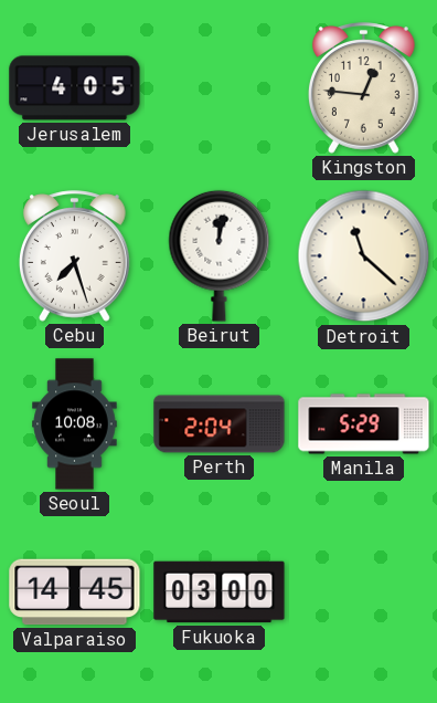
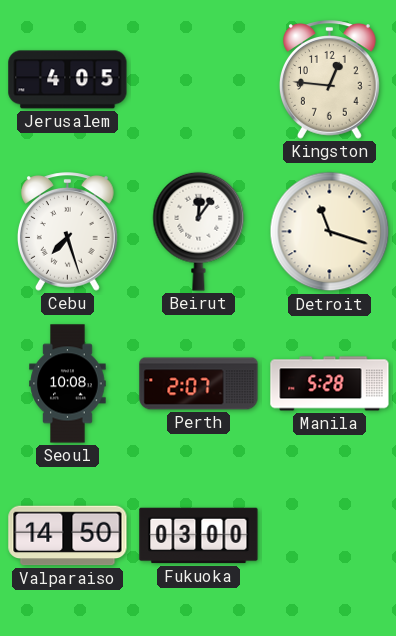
Beirut: 12:02 -> 12:06
Detroit: 11:22 -> 11:18
Perth: 2:04 -> 2:07
Manila: 5:29 -> 5:28
Valparaiso: 14:45 -> 14:50
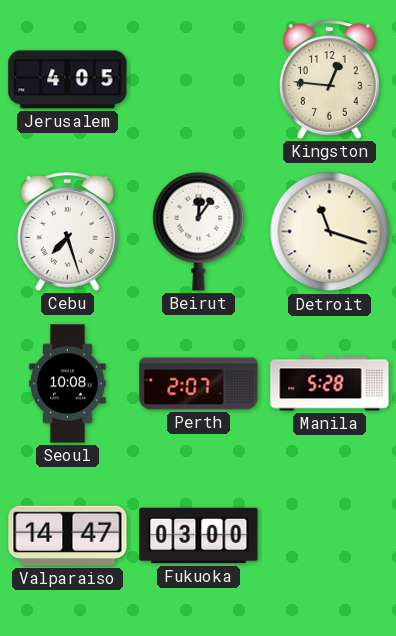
Valparaiso: 14:50 -> 14:47
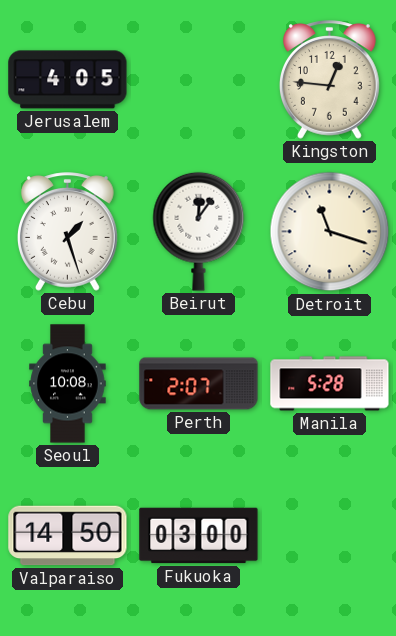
Cebu: 7:27 -> 1:27
Valparaiso: 14:47 -> 14:50
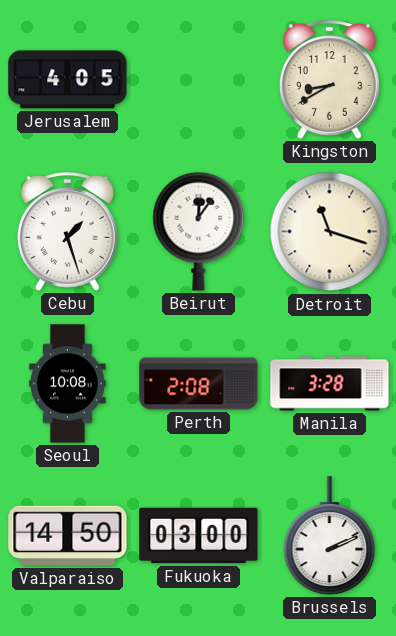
Kingston: 12:46 -> 8:40
Perth: 2:07 -> 2:08
Manila: 5:28 -> 3:28
Brussels: none -> 2:11
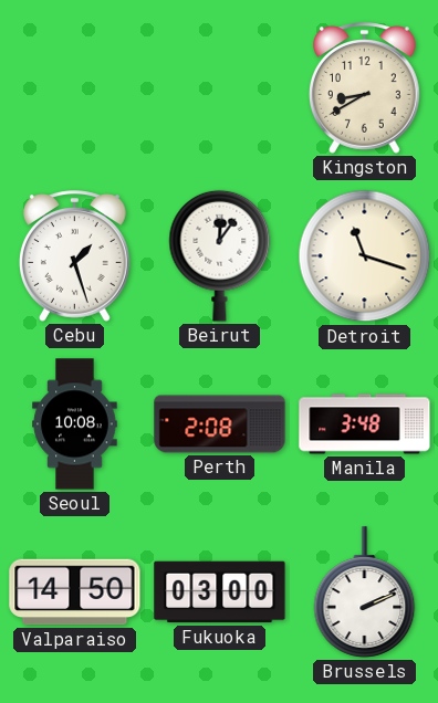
Jerusalem: 4:05 -> none
Manila: 3:28 -> 3:48
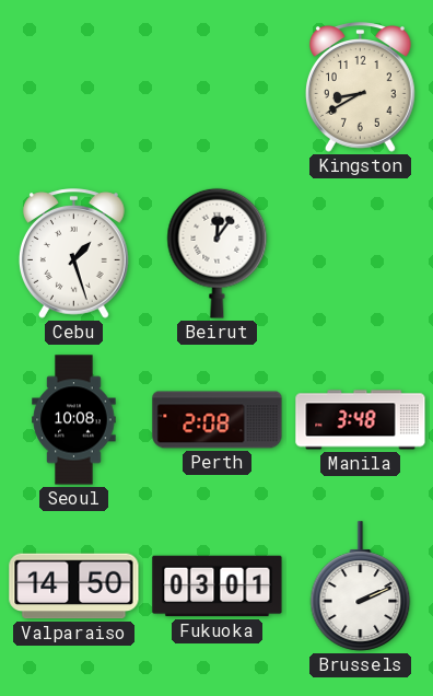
Detroit: 11:18 -> none
Fukuoka: 03:00 -> 03:01
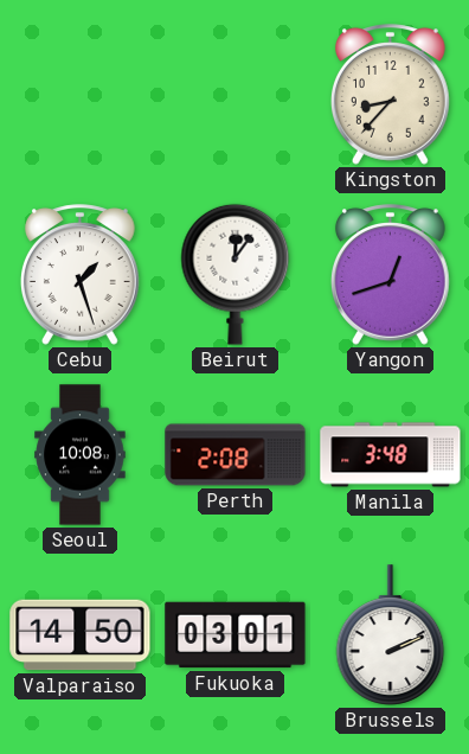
Kingston: 8:40 -> 8:37
Yangon: none -> 12:42
